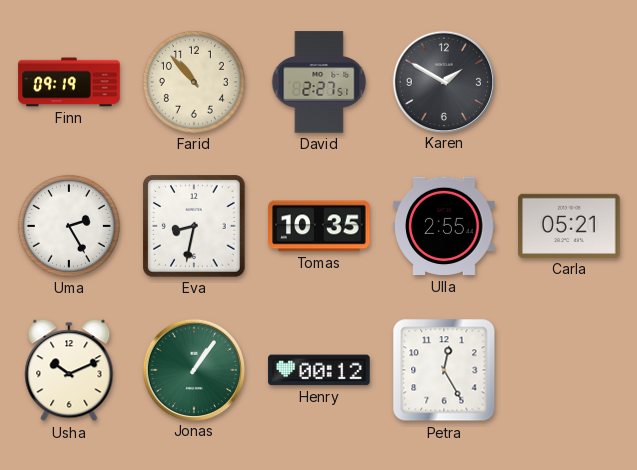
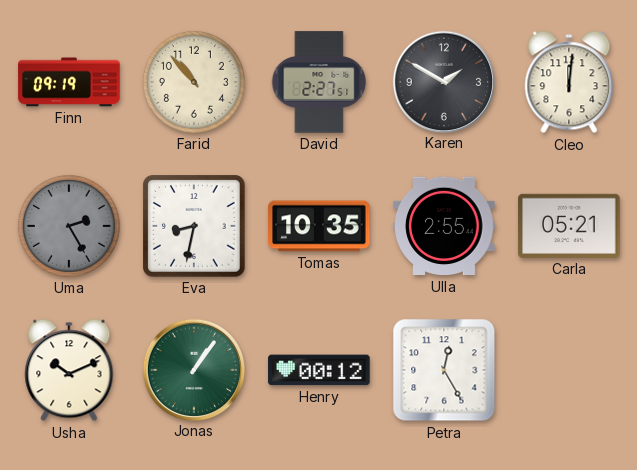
Cleo: none -> 12:01
Uma dial: white -> grey
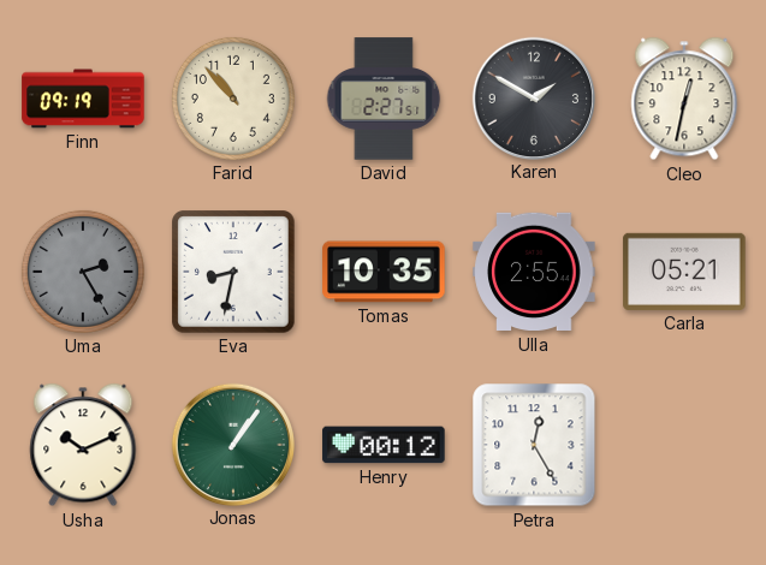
Cleo: 12:01 -> 12:32
